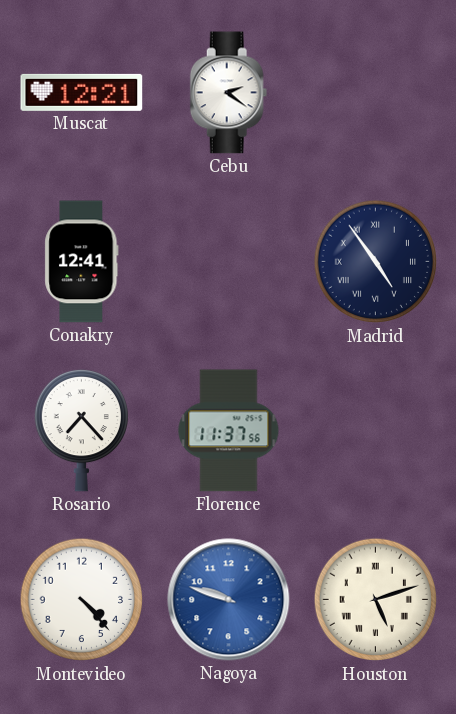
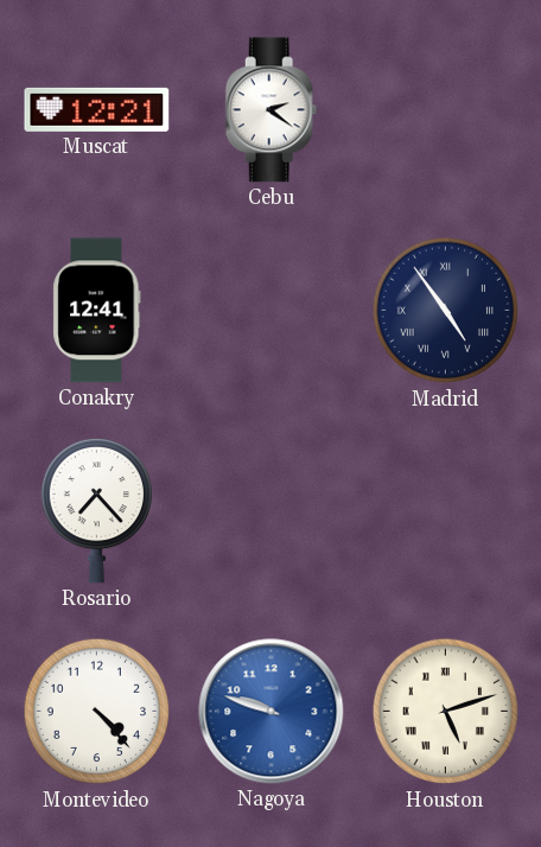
Florence: 11:37 -> none
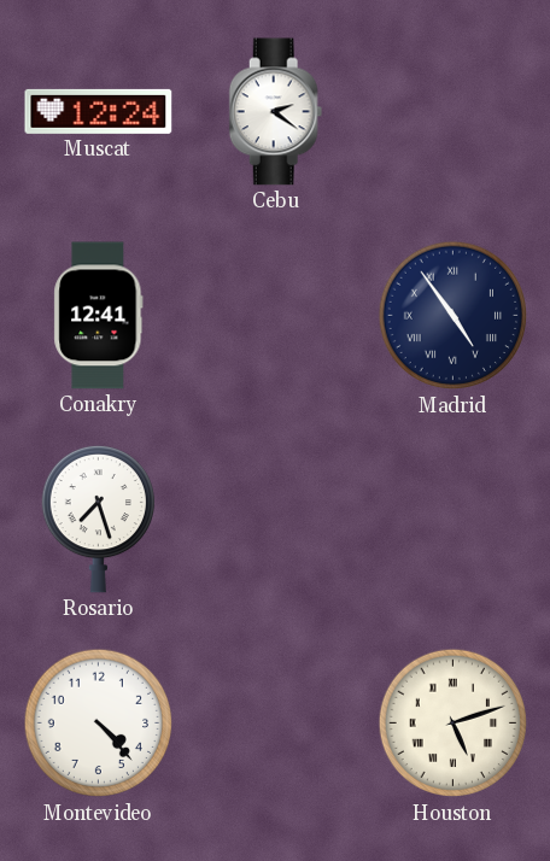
Muscat: 12:21 -> 12:24
Rosario: 7:23 -> 7:27
Nagoya: 9:48 -> none
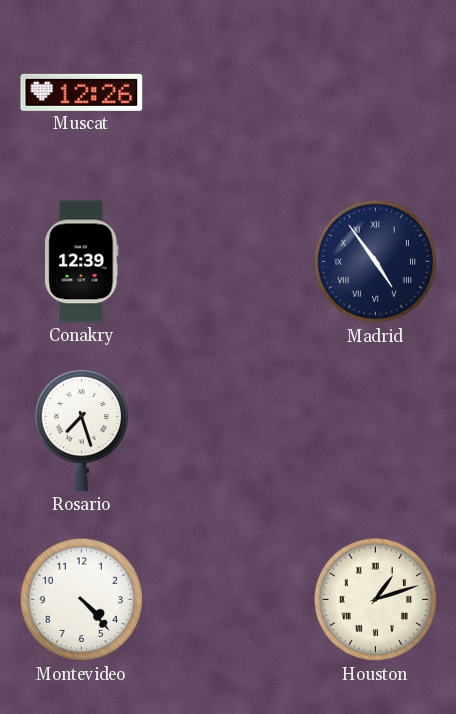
Muscat: 12:24 -> 12:26
Cebu: 2:21 -> none
Conakry: 12:41 -> 12:39
Houston: 5:12 -> 1:12
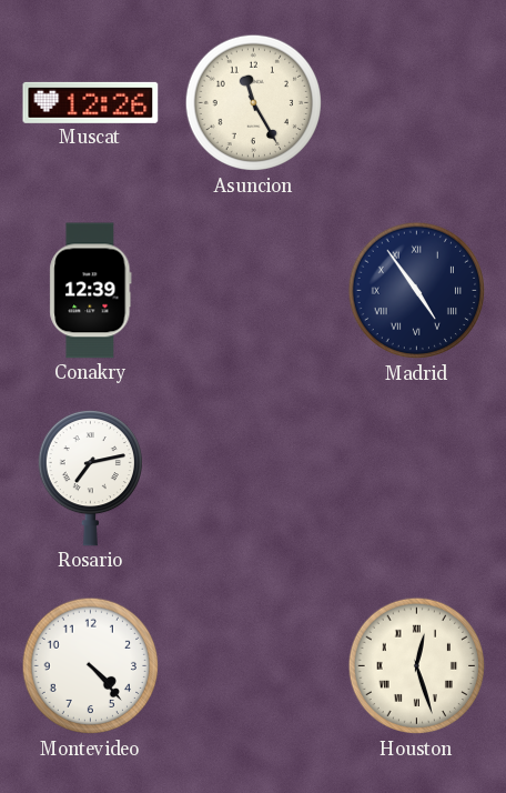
Asuncion: none -> 11:25
Rosario: 7:27 -> 7:13
Houston: 1:12 -> 12:27
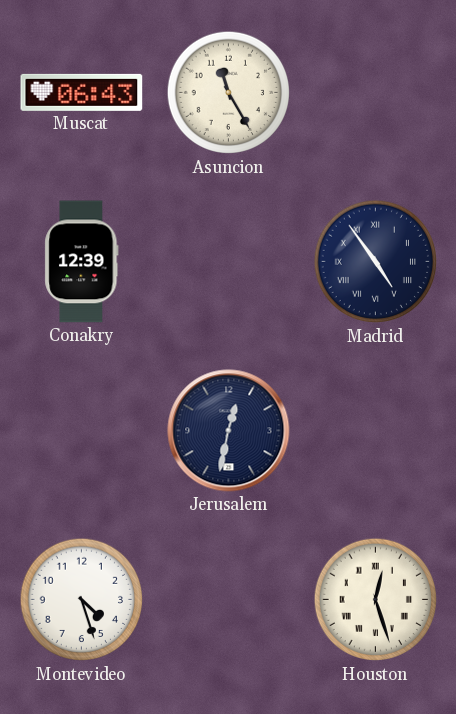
Muscat: 12:26 -> 06:43
Rosario: 7:13 -> none
Jerusalem: none -> 12:32
Montevideo: 4:23 -> 4:27
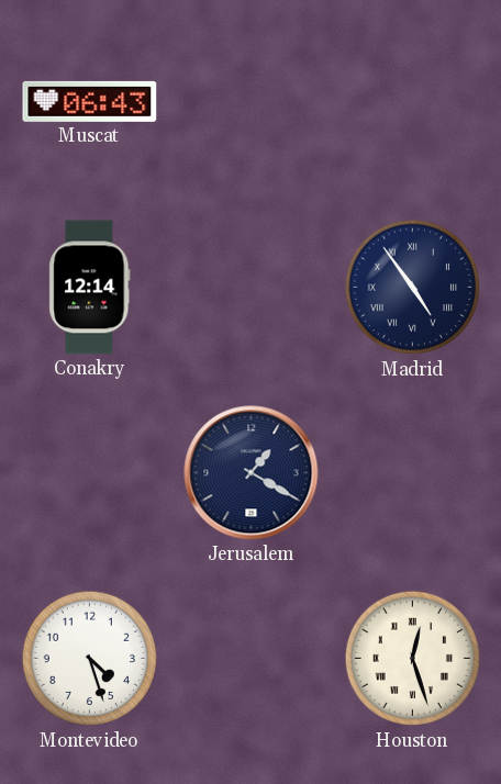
Asuncion: 11:25 -> none
Conakry: 12:39 -> 12:14
Jerusalem: 12:32 -> 1:20
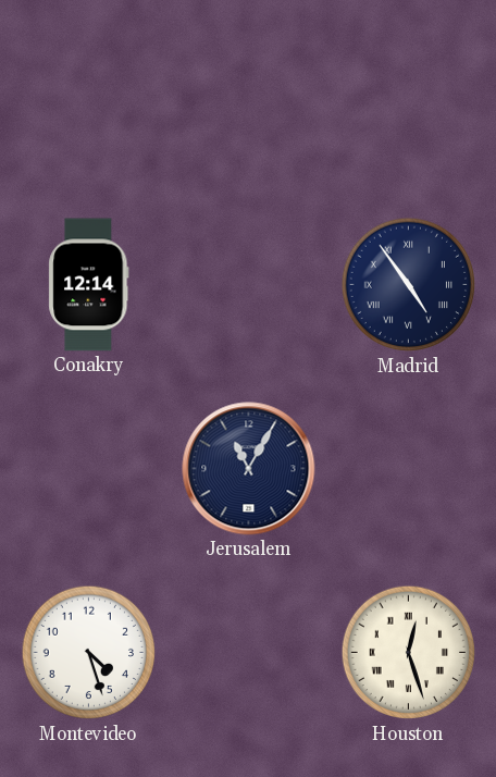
Muscat: 06:43 -> none
Jerusalem: 1:20 -> 11:05
